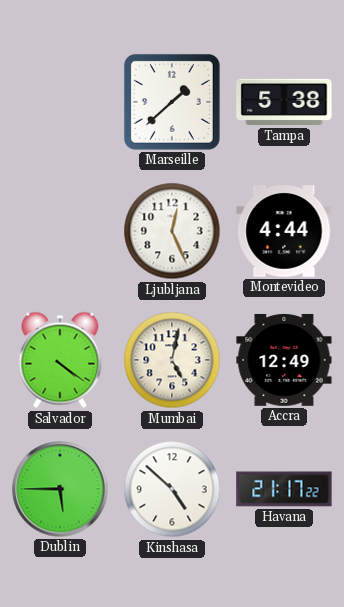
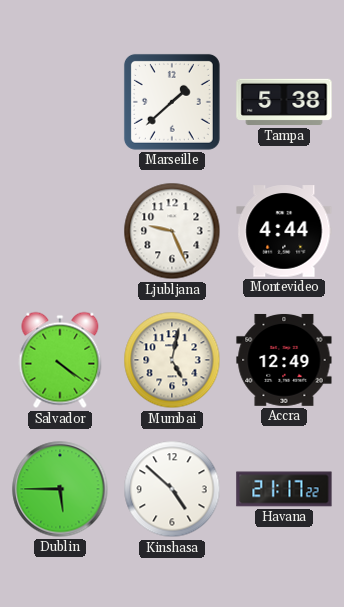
Ljubljana: 12:26 -> 9:26
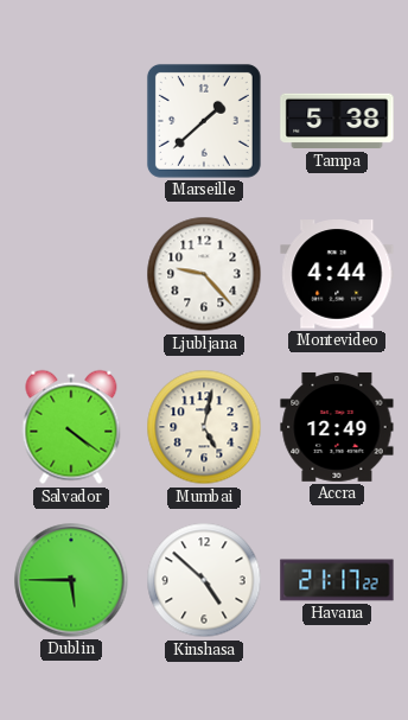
Ljubljana: 9:26 -> 9:23
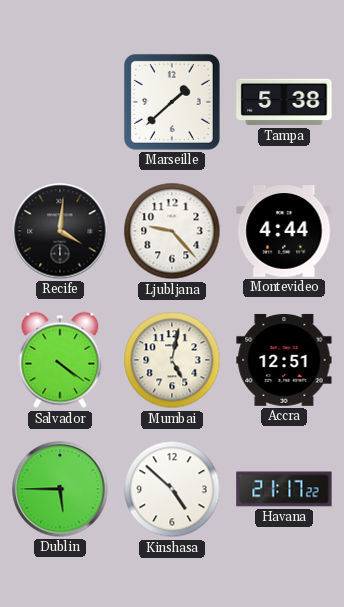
Recife: none -> 4:01
Accra: 12:49 -> 12:51
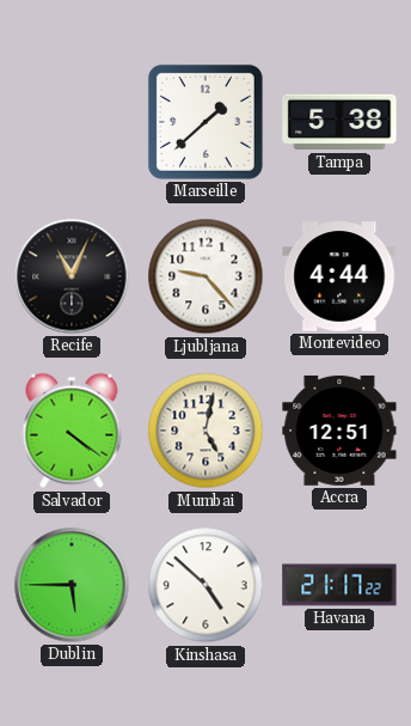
Recife: 4:01 -> 11:04
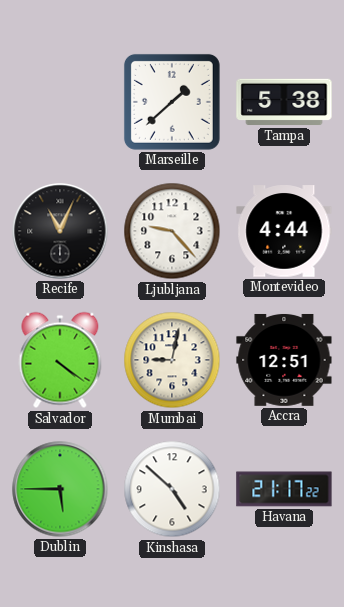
Mumbai: 5:02 -> 9:02
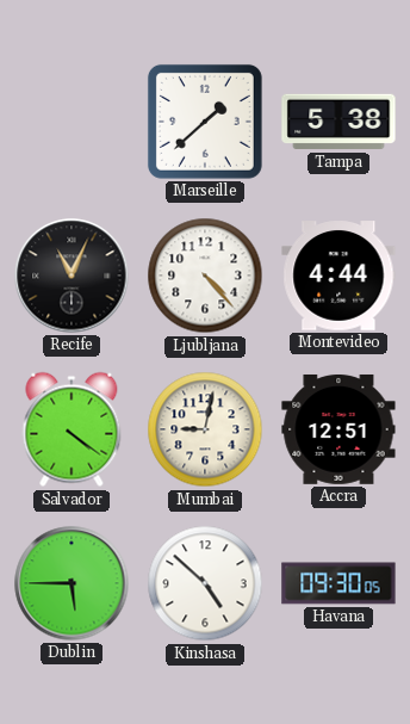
Ljubljana: 9:23 -> 4:23
Havana: 21:17 -> 09:30
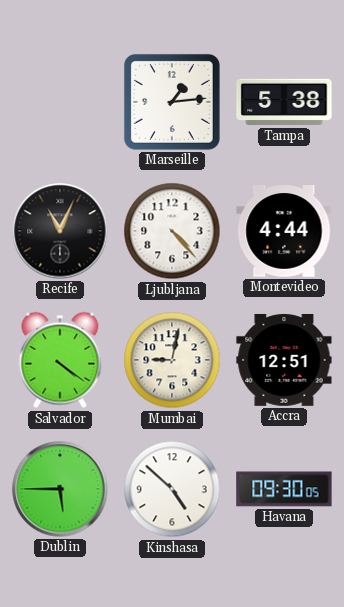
Marseille: 1:38 -> 1:14
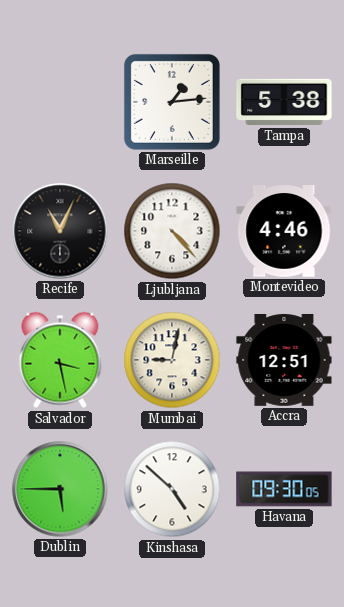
Montevideo: 4:44 -> 4:46
Salvador: 4:21 -> 3:28
